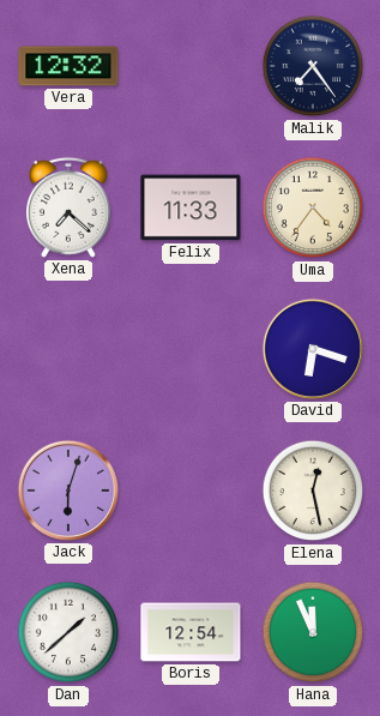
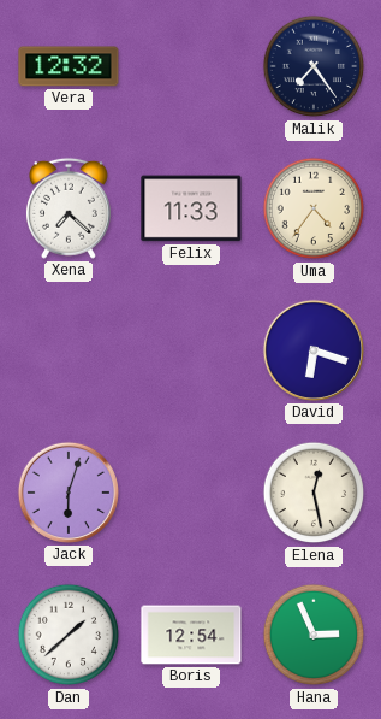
Hana: 11:56 -> 2:56
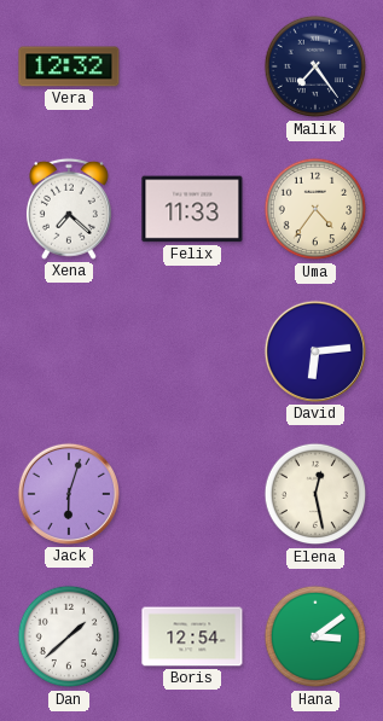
David: 6:18 -> 6:14
Hana: 2:56 -> 3:09
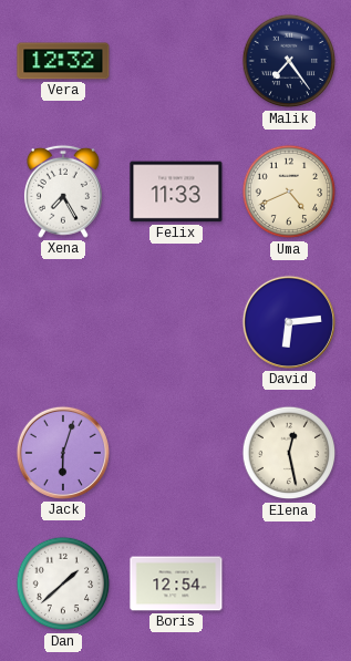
Xena: 7:22 -> 7:25
Uma: 4:36 -> 4:41
Hana: 3:09 -> none
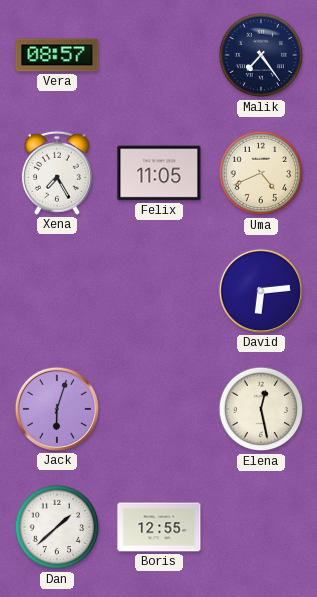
Vera: 12:32 -> 08:57
Felix: 11:33 -> 11:05
Boris: 12:54 -> 12:55
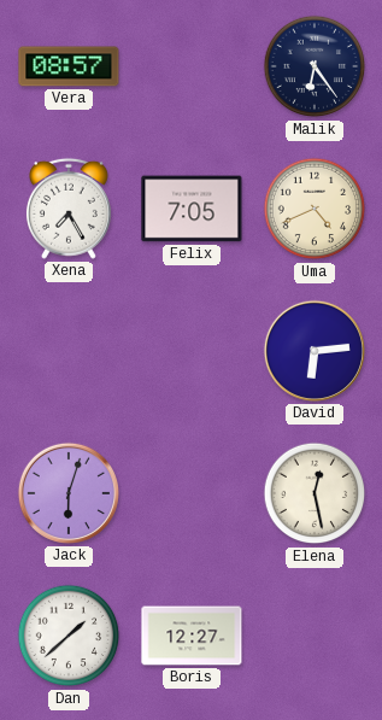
Malik: 7:24 -> 6:24
Felix: 11:05 -> 7:05
Boris: 12:55 -> 12:27
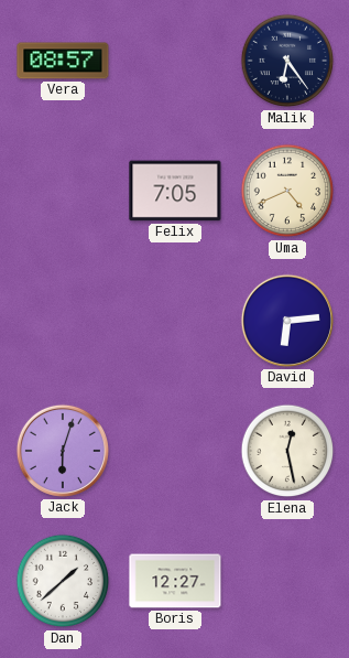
Xena: 7:25 -> none
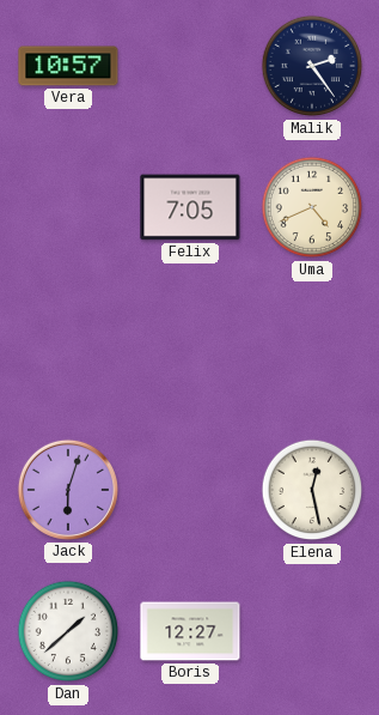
Vera: 08:57 -> 10:57
Malik: 6:24 -> 2:24
David: 6:14 -> none
